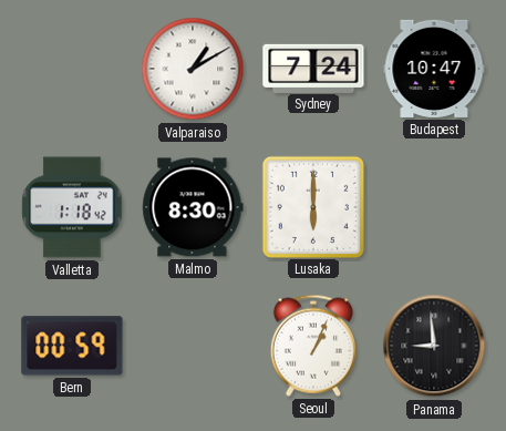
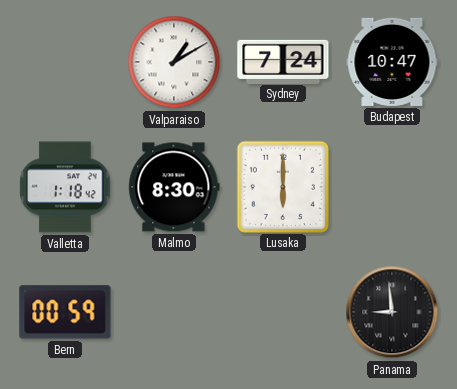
Seoul: 1:04 -> none
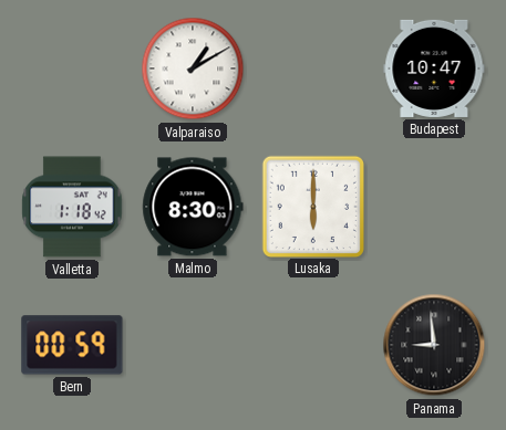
Sydney: 7:24 -> none
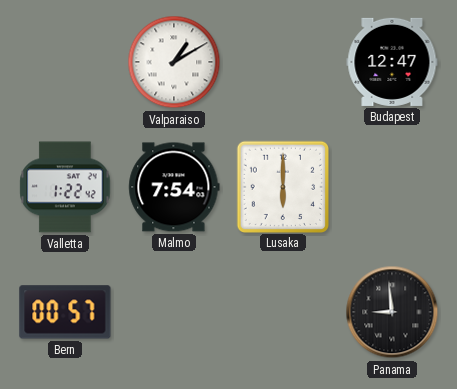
Budapest: 10:47 -> 12:47
Valletta: 1:18 -> 1:22
Malmo: 8:30 -> 7:54
Bern: 00:59 -> 00:57
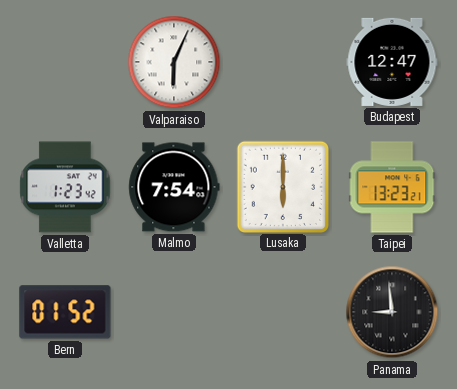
Valparaiso: 1:10 -> 6:04
Valletta: 1:22 -> 1:23
Taipei: none -> 13:23
Bern: 00:57 -> 01:52
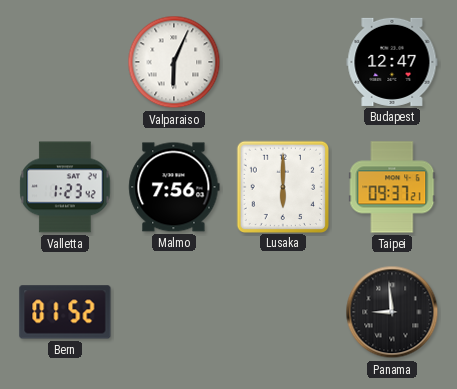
Malmo: 7:54 -> 7:56
Taipei: 13:23 -> 09:37
